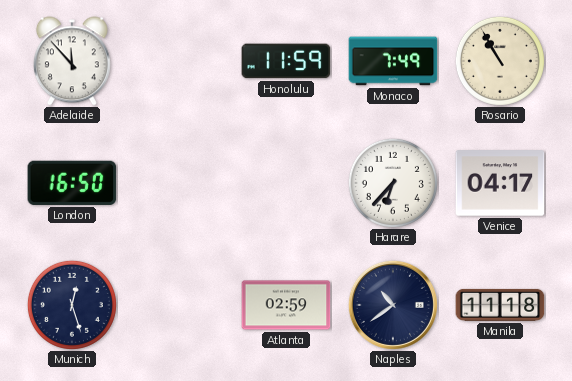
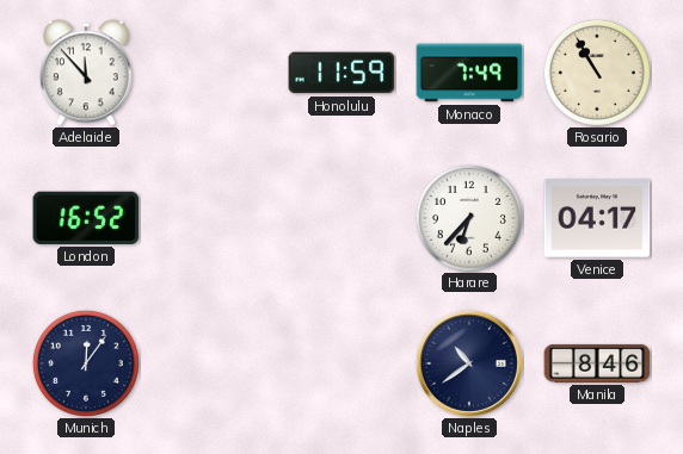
London: 16:50 -> 16:52
Munich: 12:27 -> 12:06
Atlanta: 02:59 -> none
Manila: 11:18 -> 8:46
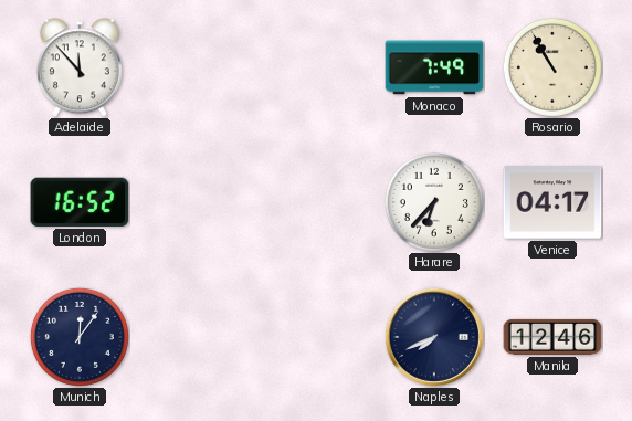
Honolulu: 11:59 -> none
Naples: 10:39 -> 7:41
Manila: 8:46 -> 12:46
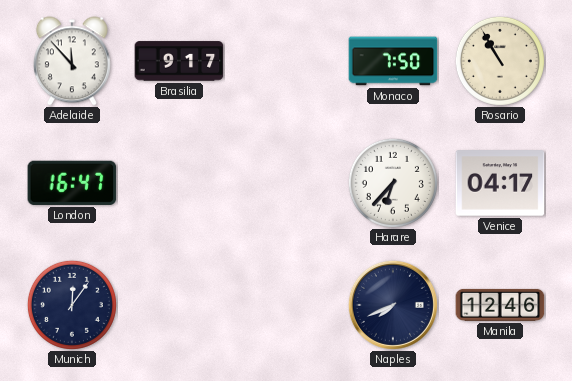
Brasilia: none -> 9:17
Monaco: 7:49 -> 7:50
London: 16:52 -> 16:47
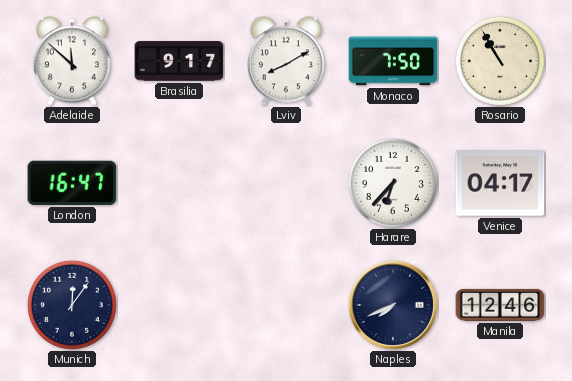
Adelaide: 11:53 -> 11:52
Lviv: none -> 8:10
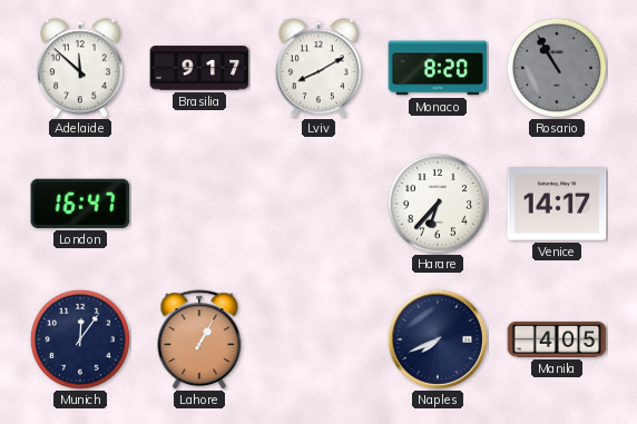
Monaco: 7:50 -> 8:20
Rosario dial: cream -> grey
Venice: 04:17 -> 14:17
Lahore: none -> 1:05
Manila: 12:46 -> 4:05
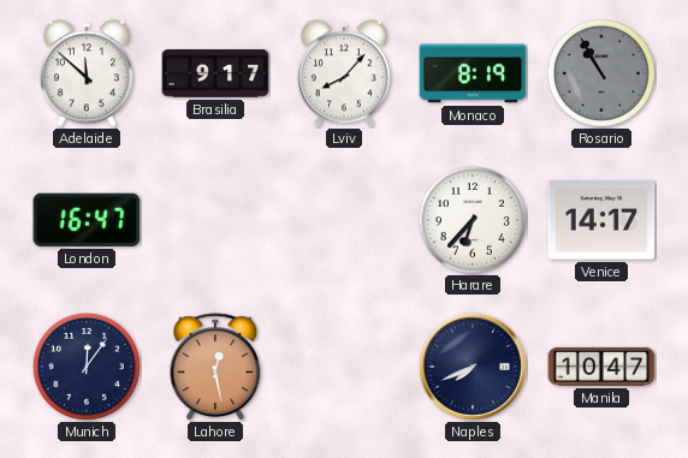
Lviv: 8:10 -> 8:07
Monaco: 8:20 -> 8:19
Lahore: 1:05 -> 12:28
Manila: 4:05 -> 10:47
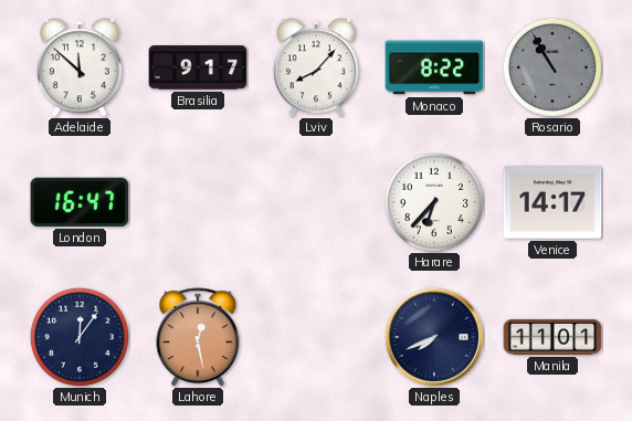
Monaco: 8:19 -> 8:22
Manila: 10:47 -> 11:01
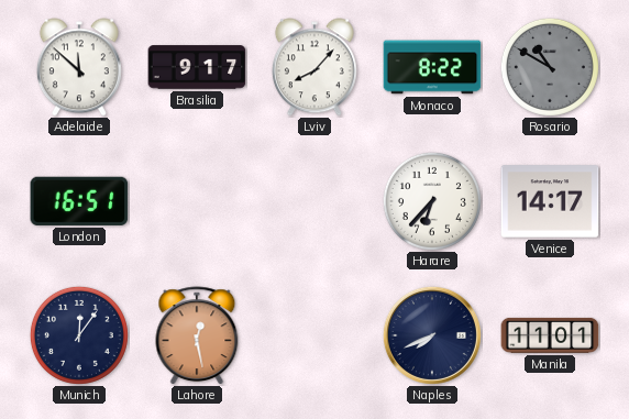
Rosario: 10:55 -> 10:50
London: 16:47 -> 16:51
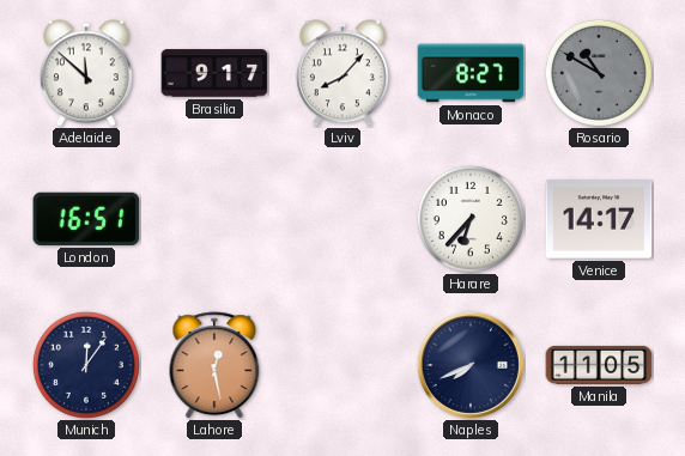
Monaco: 8:22 -> 8:27
Manila: 11:01 -> 11:05
